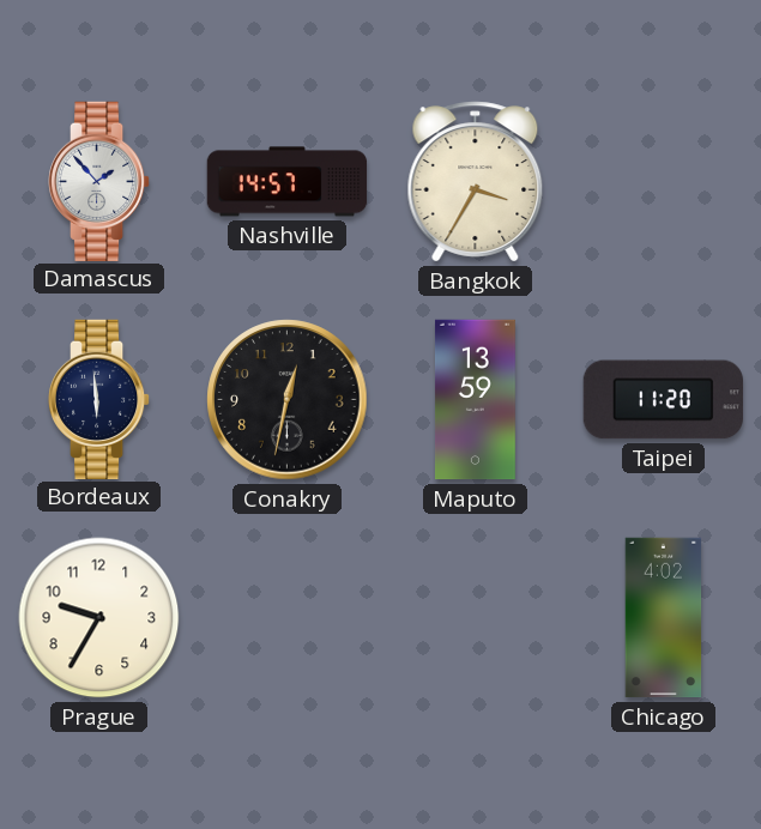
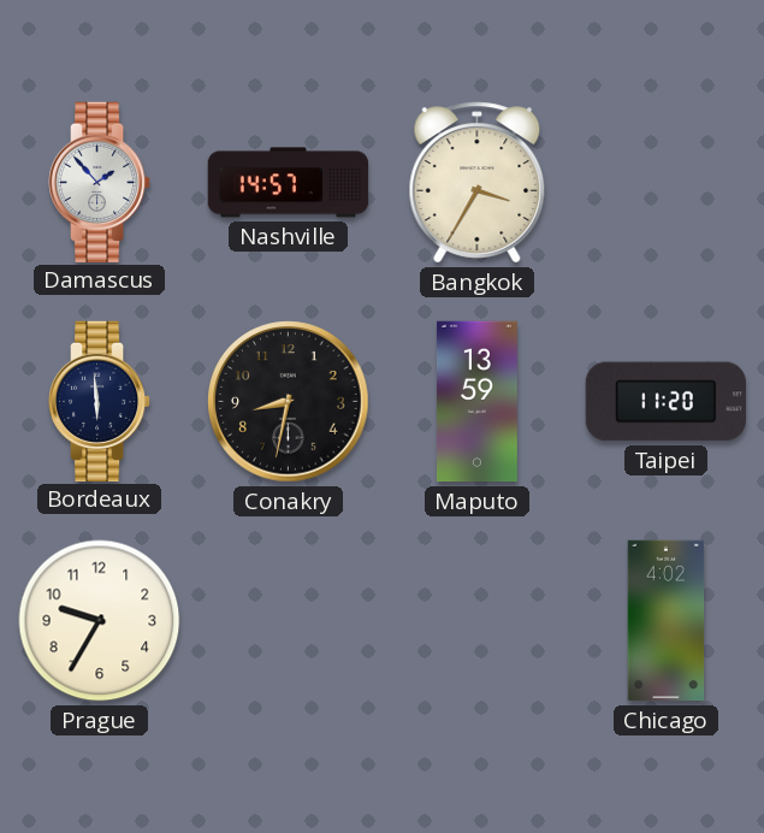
Conakry: 12:32 -> 8:32
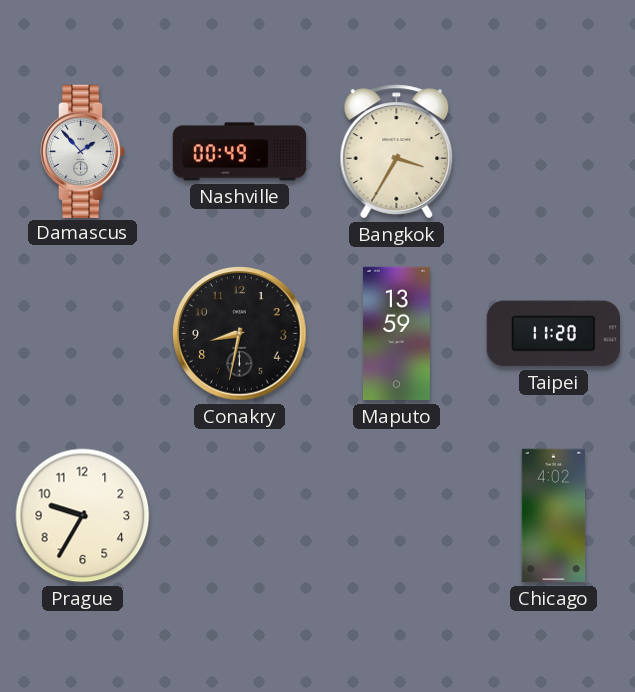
Nashville: 14:57 -> 00:49
Bordeaux: 5:59 -> none
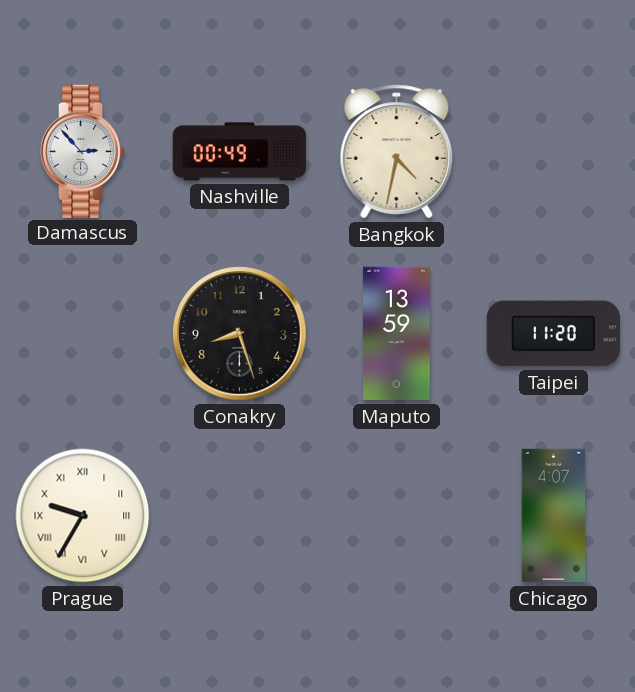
Damascus: 1:53 -> 2:53
Bangkok: 3:35 -> 4:32
Conakry: 8:32 -> 8:27
Prague numerals: Arabic -> Roman
Chicago: 4:02 -> 4:07
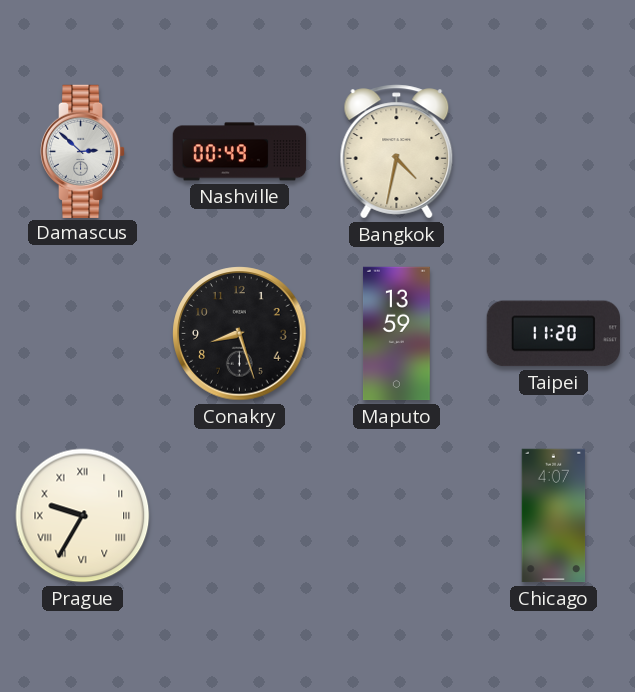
Damascus: 2:53 -> 2:52
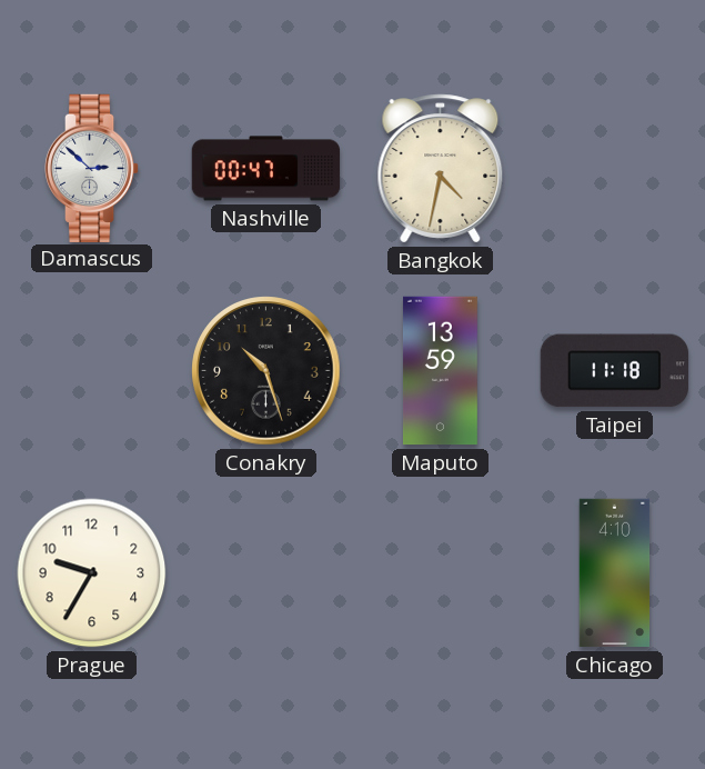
Nashville: 00:49 -> 00:47
Conakry: 8:27 -> 10:27
Taipei: 11:20 -> 11:18
Prague numerals: Roman -> Arabic
Chicago: 4:07 -> 4:10
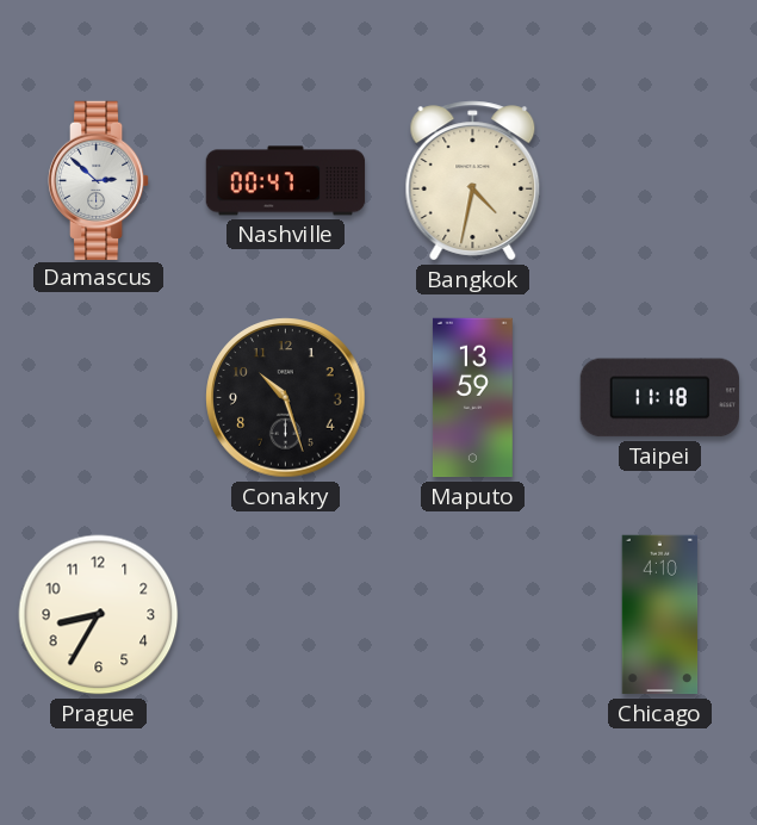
Prague: 9:35 -> 8:35
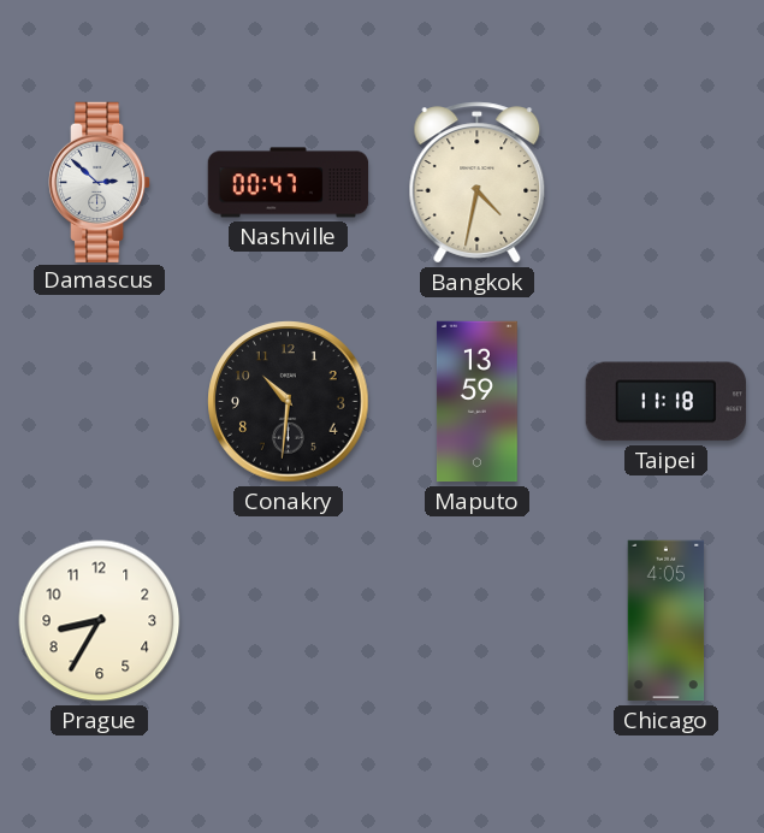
Conakry: 10:27 -> 10:31
Chicago: 4:10 -> 4:05
